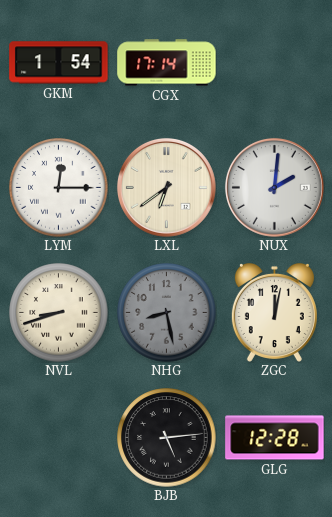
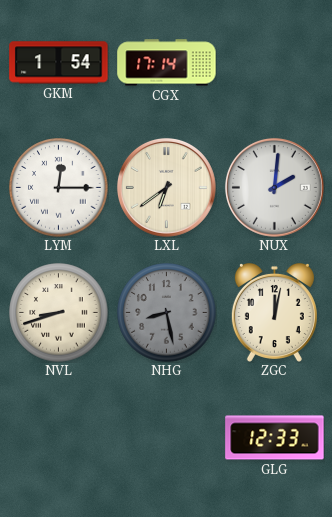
BJB: 5:14 -> none
GLG: 12:28 -> 12:33
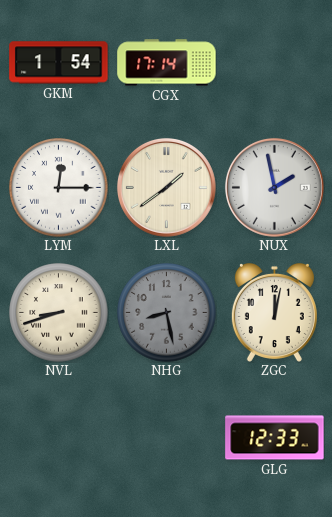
LXL: 6:39 -> 1:39
NUX: 2:01 -> 1:58
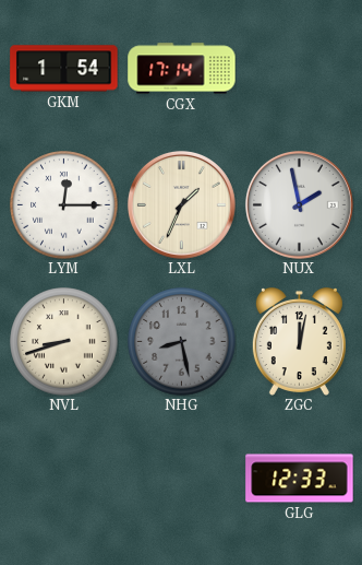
LXL: 1:39 -> 1:34
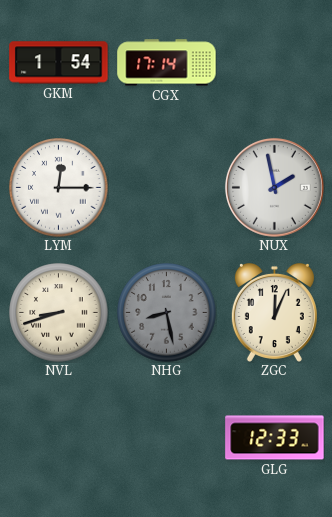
LXL: 1:34 -> none
ZGC: 12:02 -> 12:04
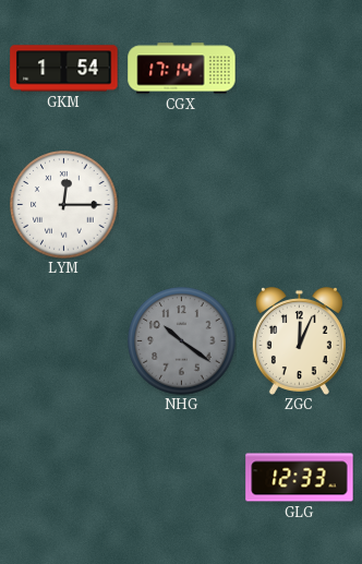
NUX: 1:58 -> none
NVL: 8:42 -> none
NHG: 8:28 -> 10:21
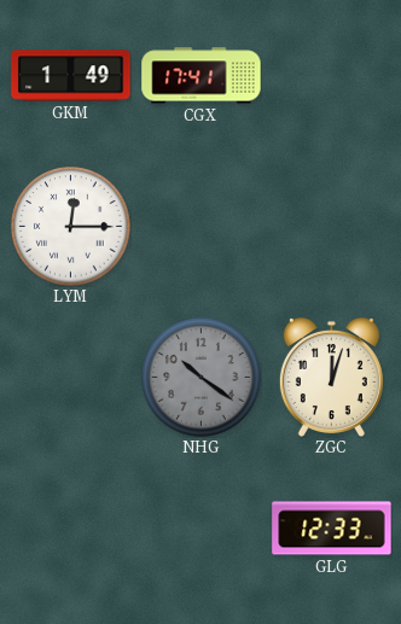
GKM: 1:54 -> 1:49
CGX: 17:14 -> 17:41
ZGC: 12:04 -> 12:03
